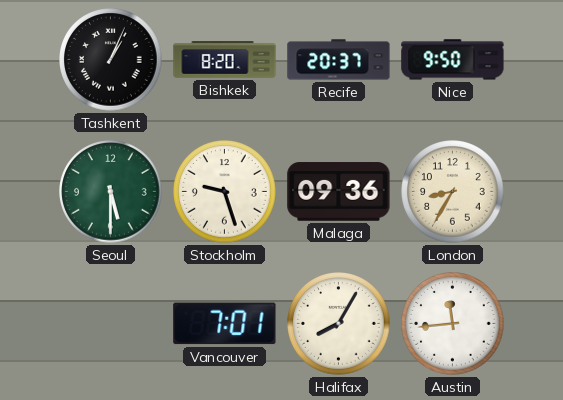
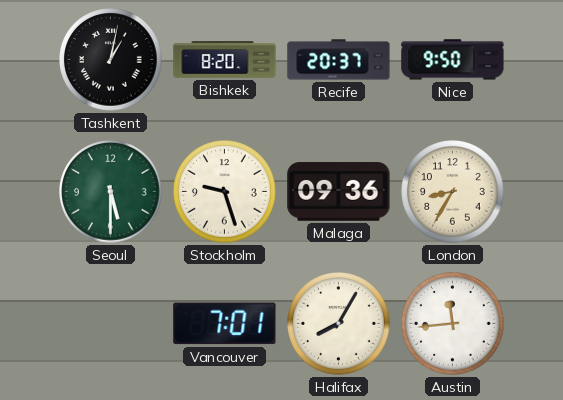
Tashkent: 1:04 -> 1:02
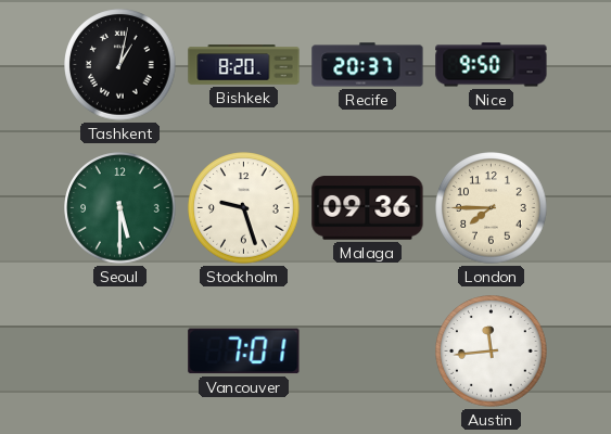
London: 8:35 -> 7:45
Halifax: 8:05 -> none
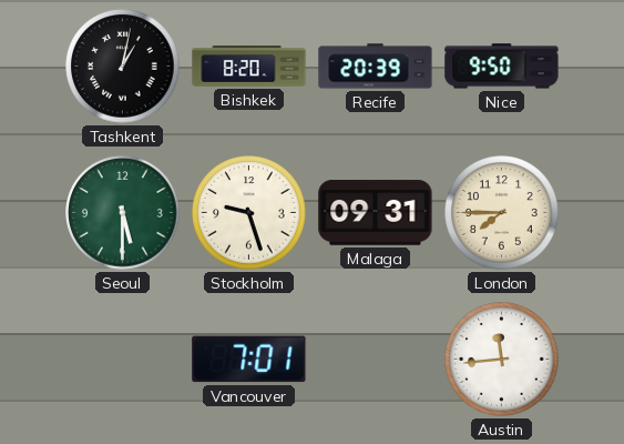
Recife: 20:37 -> 20:39
Malaga: 09:36 -> 09:31
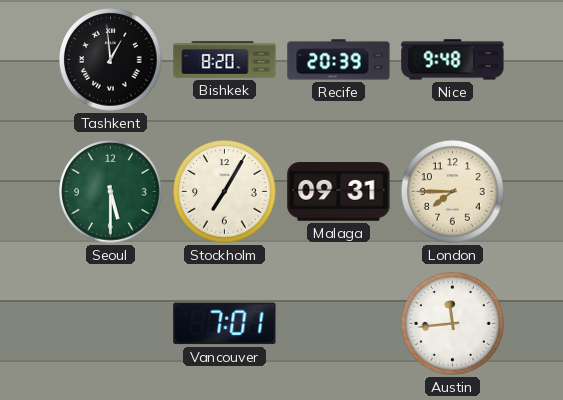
Tashkent: 1:02 -> 12:59
Nice: 9:50 -> 9:48
Stockholm: 9:27 -> 7:05
